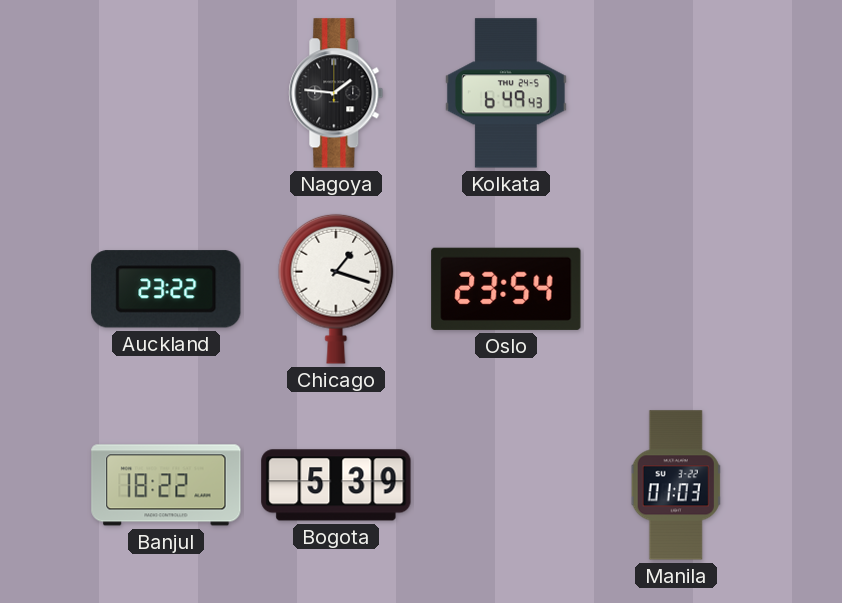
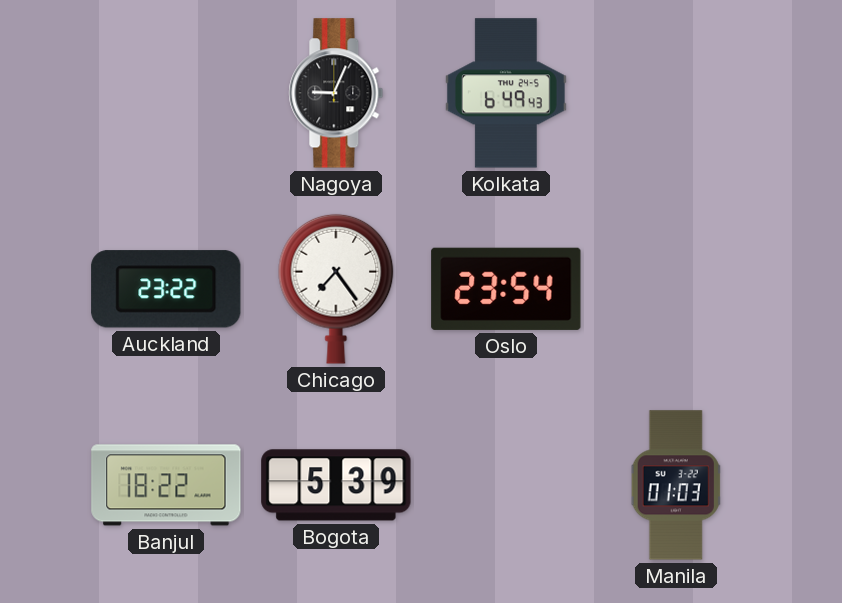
Nagoya: 1:46 -> 9:04
Chicago: 1:18 -> 7:24
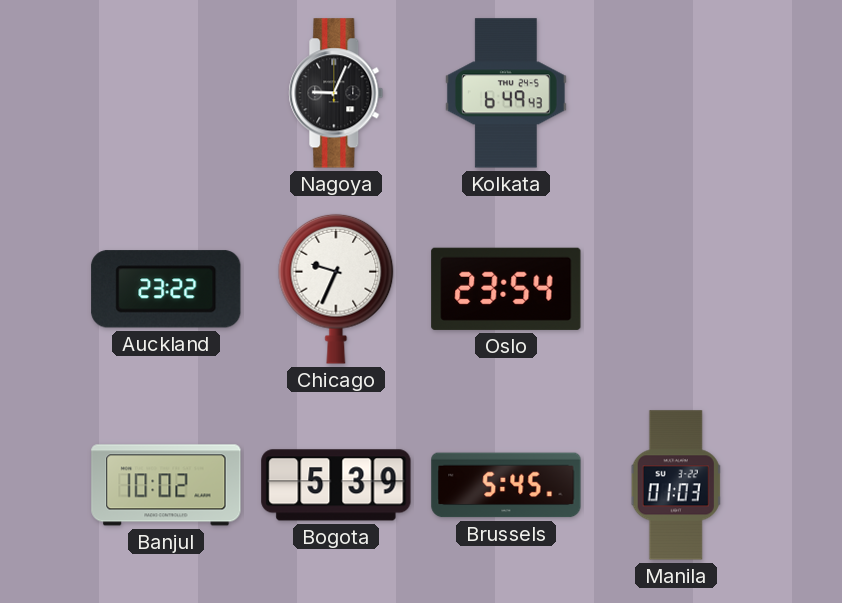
Chicago: 7:24 -> 9:34
Banjul: 18:22 -> 10:02
Brussels: none -> 5:45
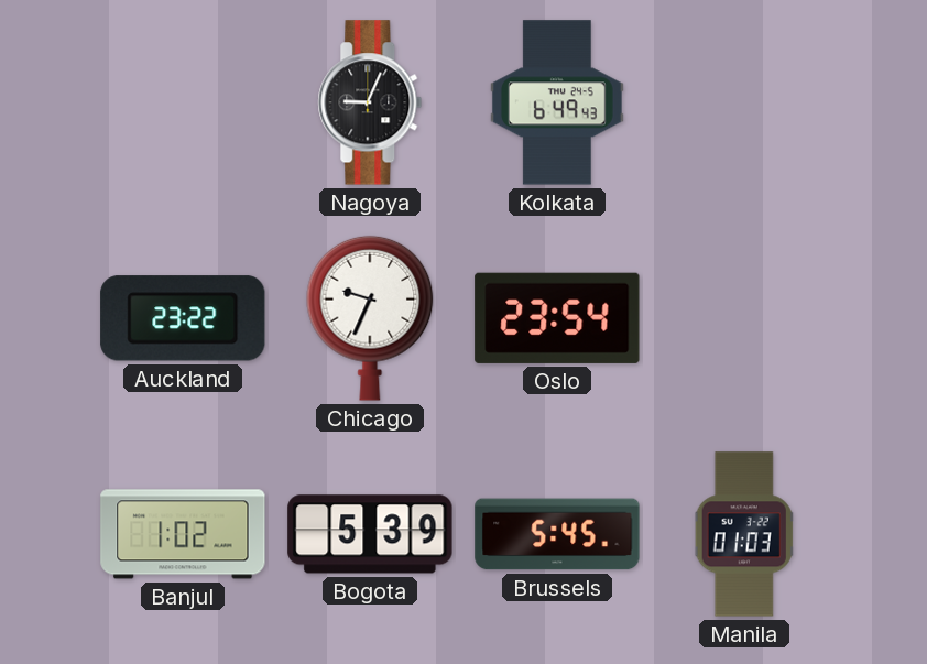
Banjul: 10:02 -> 1:02
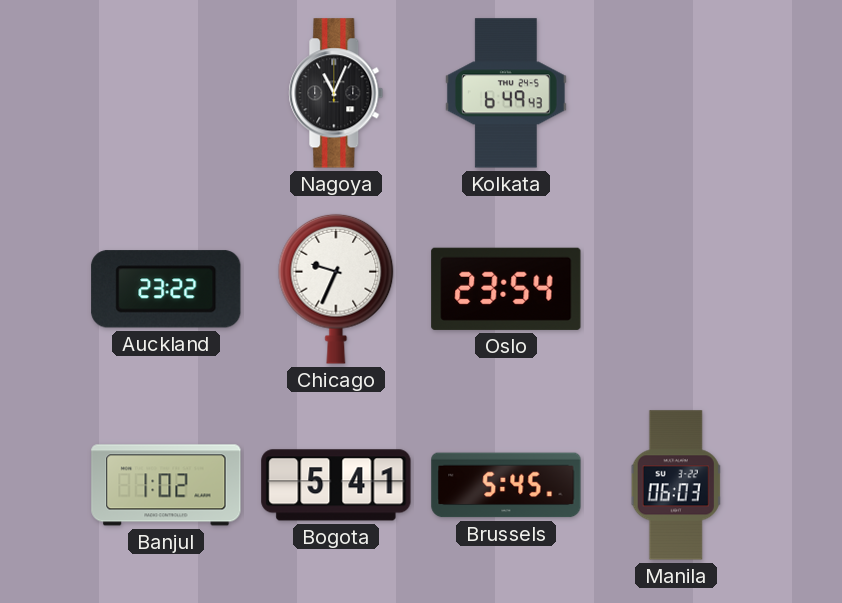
Nagoya: 9:04 -> 11:04
Bogota: 5:39 -> 5:41
Manila: 01:03 -> 06:03
